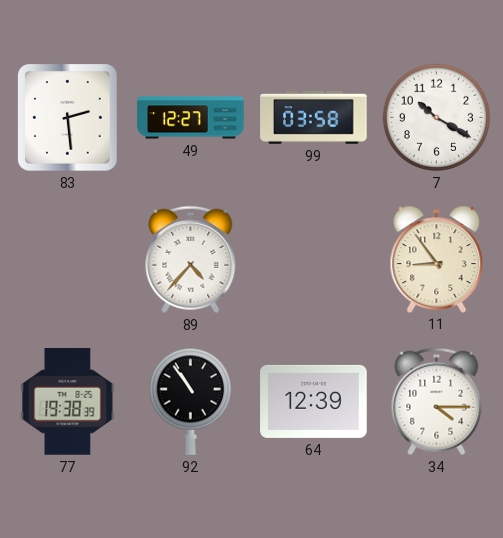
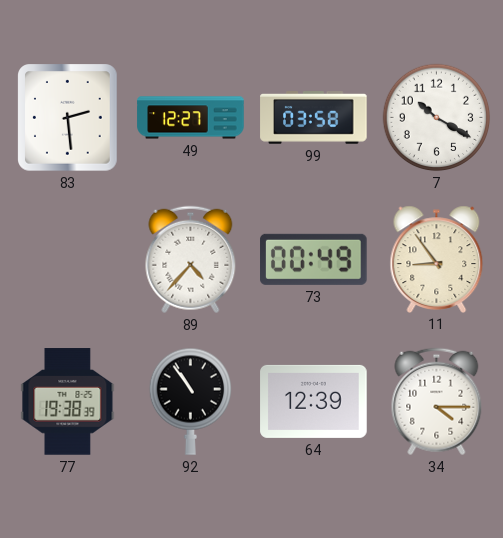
73: none -> 00:49
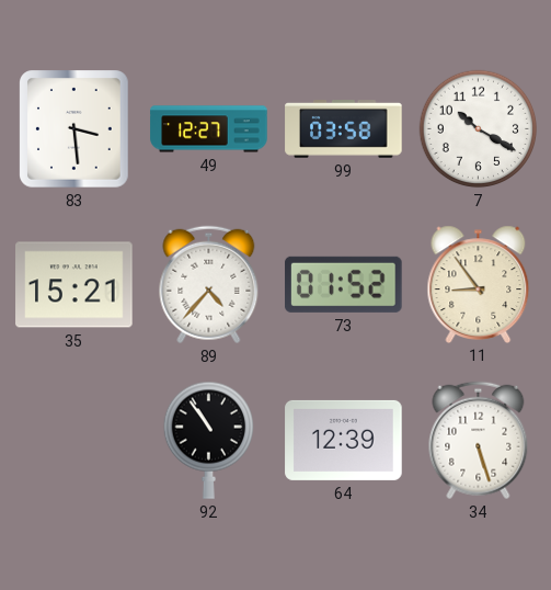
83: 2:29 -> 3:29
35: none -> 15:21
73: 00:49 -> 01:52
77: 19:38 -> none
34: 4:15 -> 5:27
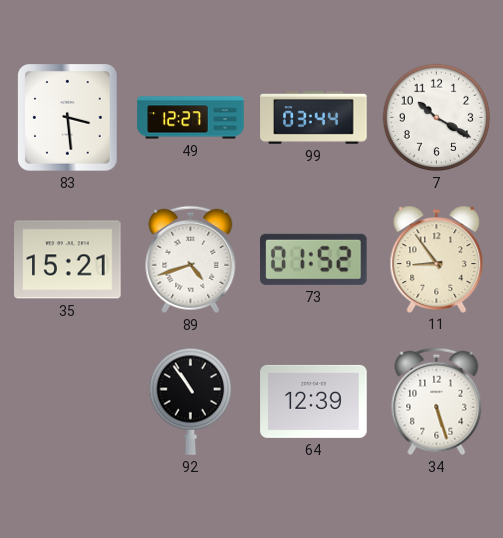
99: 03:58 -> 03:44
89: 4:37 -> 4:42
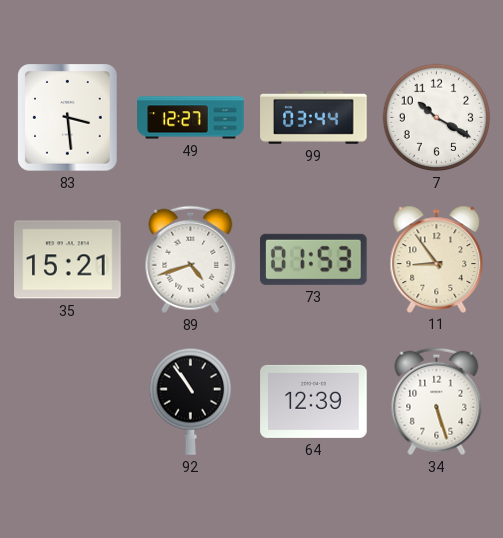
73: 01:52 -> 01:53
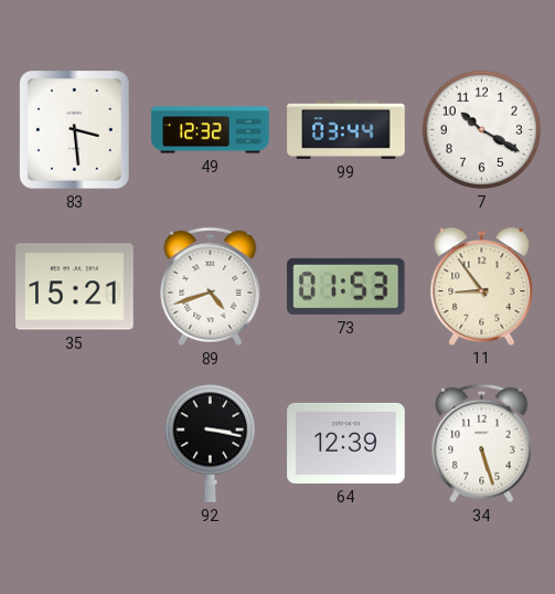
49: 12:27 -> 12:32
92: 10:54 -> 3:17
